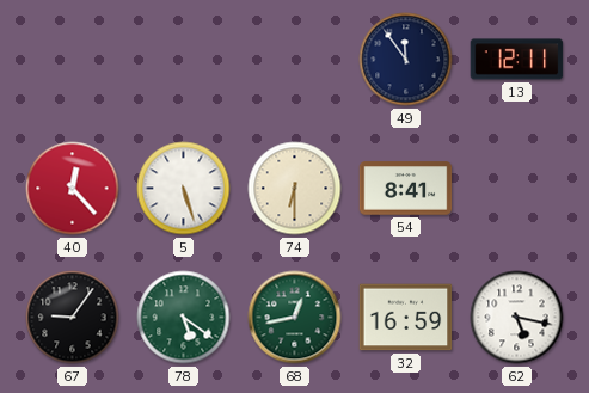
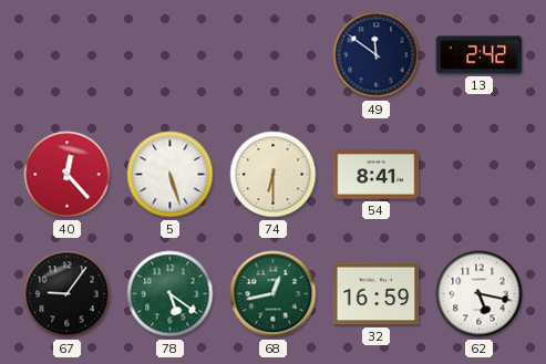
49: 11:54 -> 11:51
13: 12:11 -> 2:42
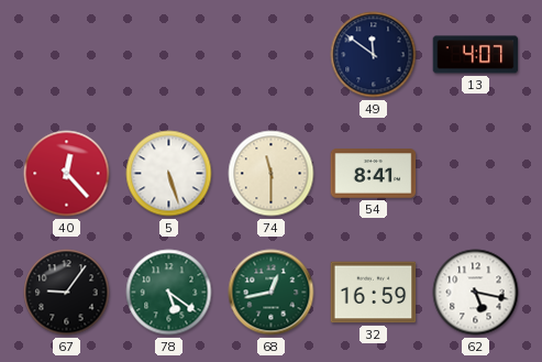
13: 2:42 -> 4:07
74: 6:30 -> 11:30
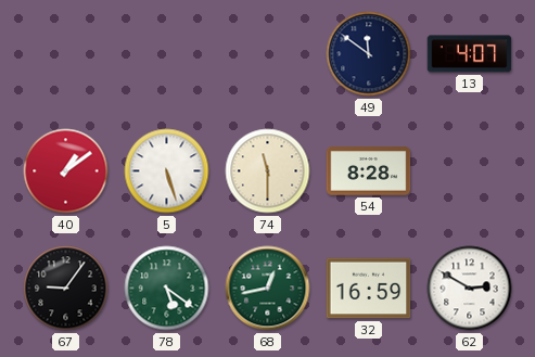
40: 12:23 -> 1:09
54: 8:41 -> 8:28
62: 5:17 -> 2:50
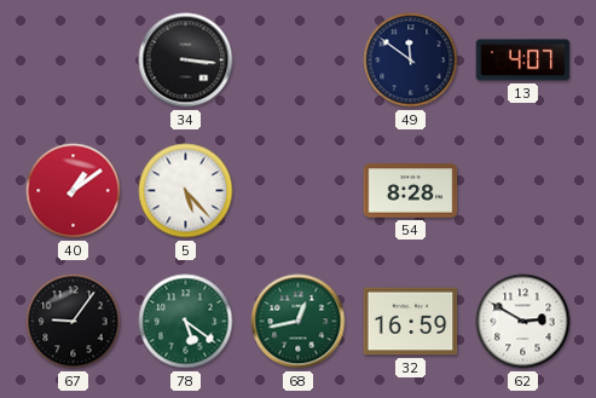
34: none -> 3:16
5: 5:27 -> 5:23
74: 11:30 -> none
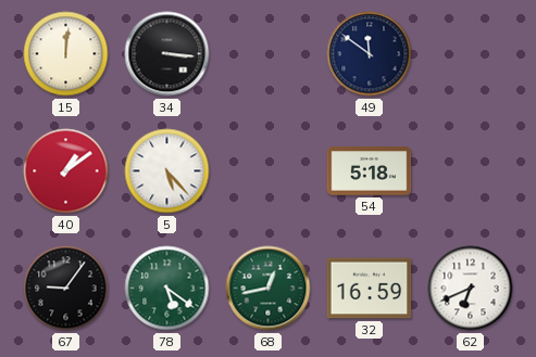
15: none -> 12:01
13: 4:07 -> none
54: 8:28 -> 5:18
62: 2:50 -> 6:41
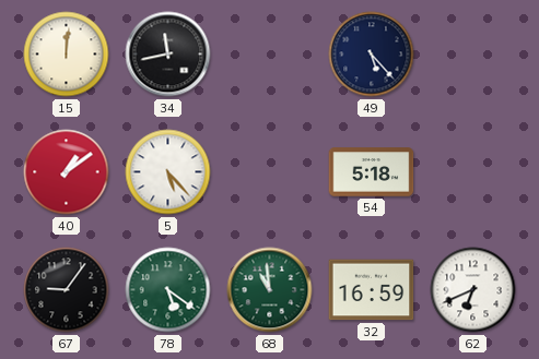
34: 3:16 -> 11:43
49: 11:51 -> 5:23
68: 12:43 -> 10:59
